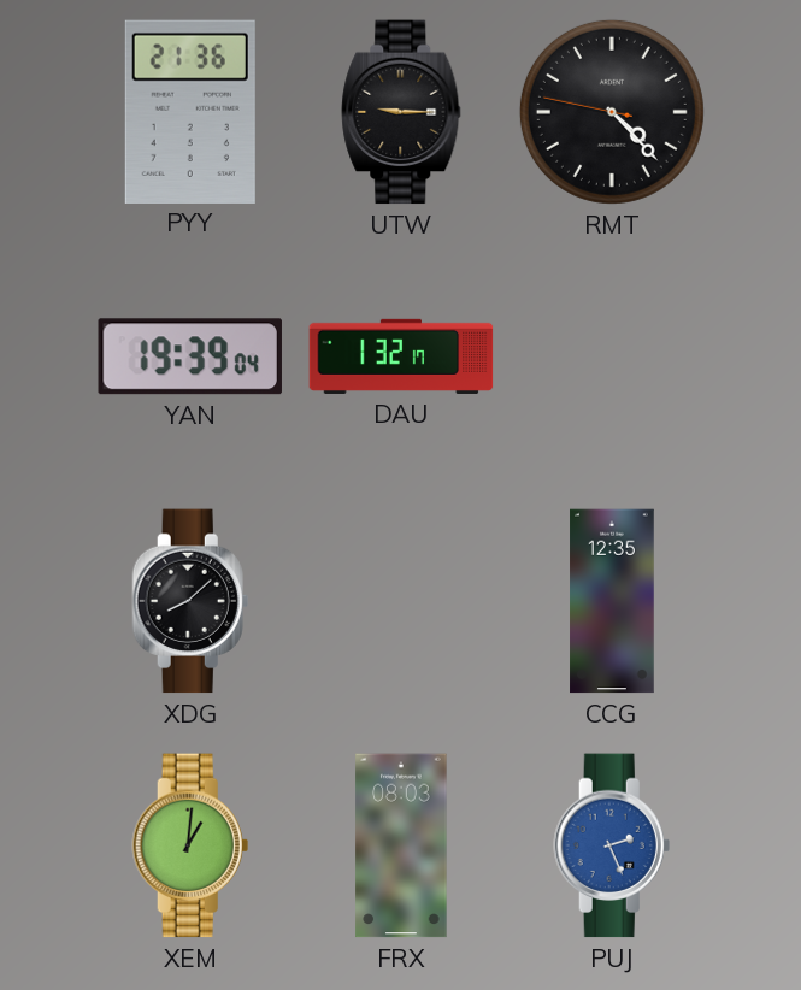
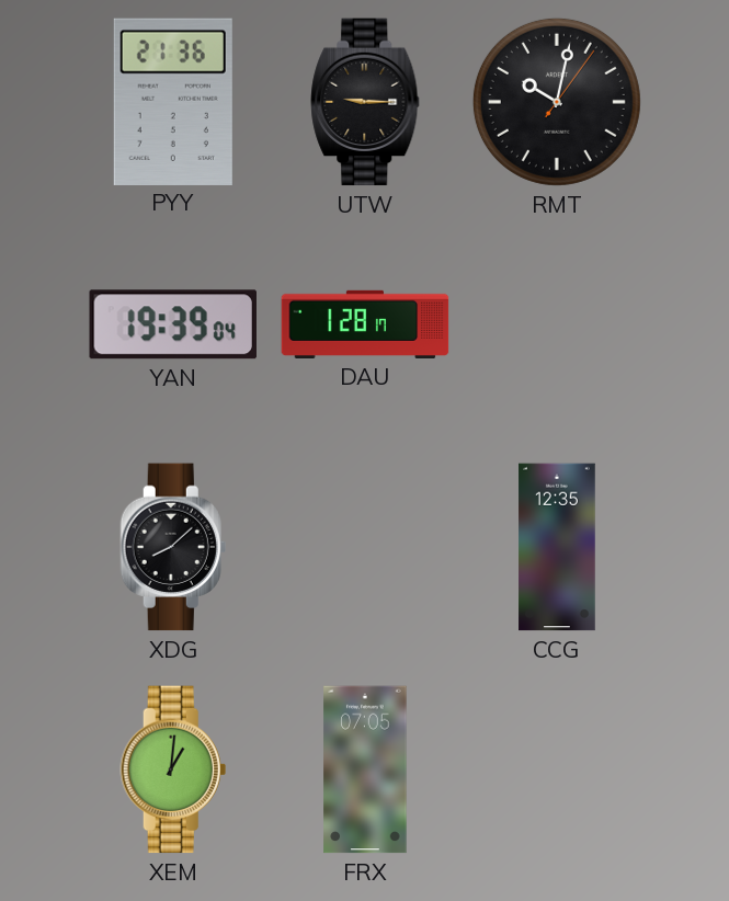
RMT: 4:22 -> 10:02
DAU: 1:32 -> 1:28
FRX: 08:03 -> 07:05
PUJ: 2:26 -> none
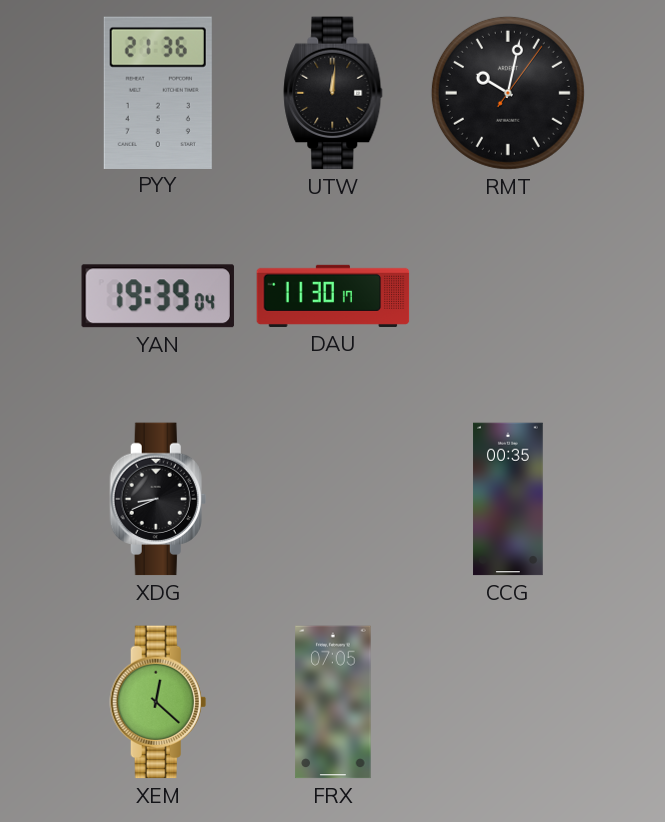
UTW: 9:15 -> 12:01
DAU: 1:28 -> 11:30
XDG: 8:08 -> 8:41
CCG: 12:35 -> 00:35
XEM: 1:01 -> 12:22
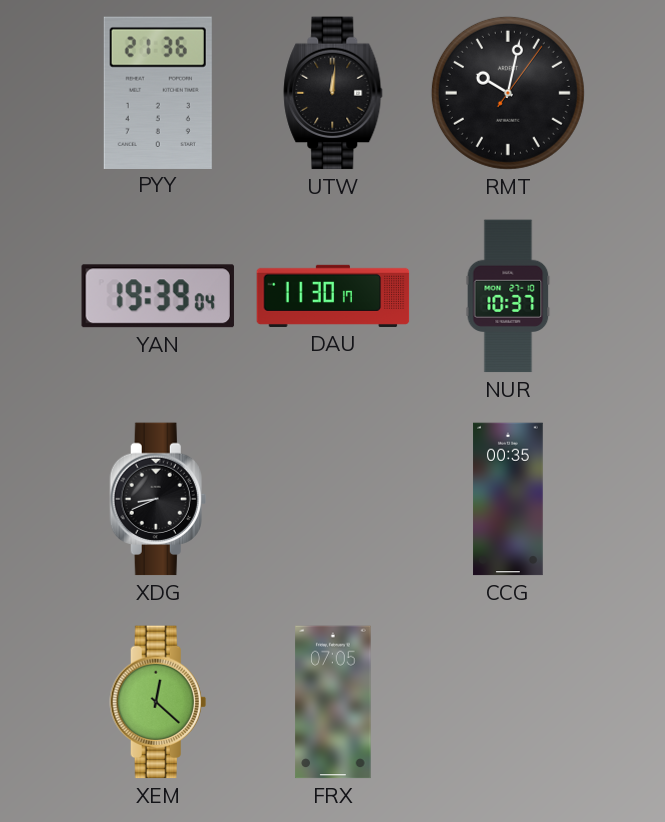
NUR: none -> 10:37
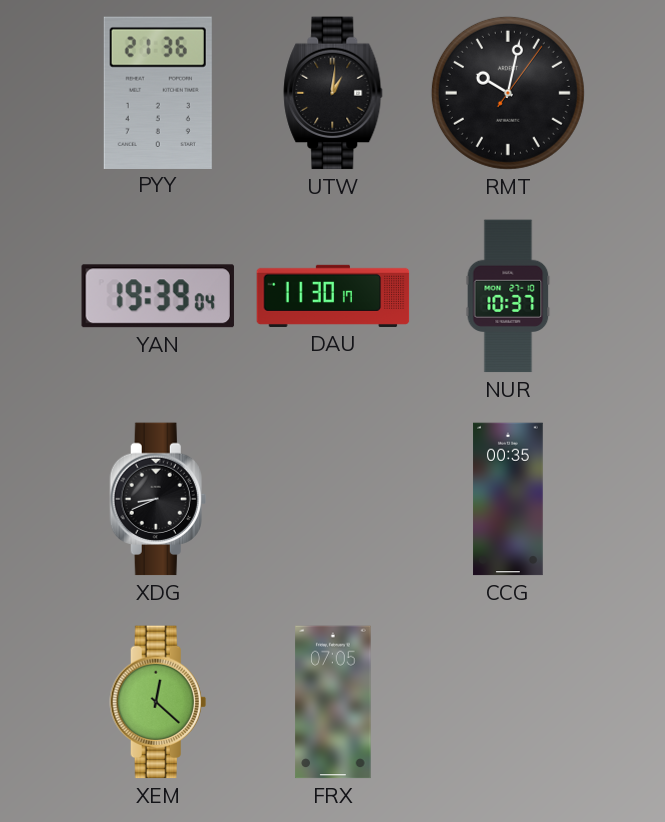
UTW: 12:01 -> 1:01
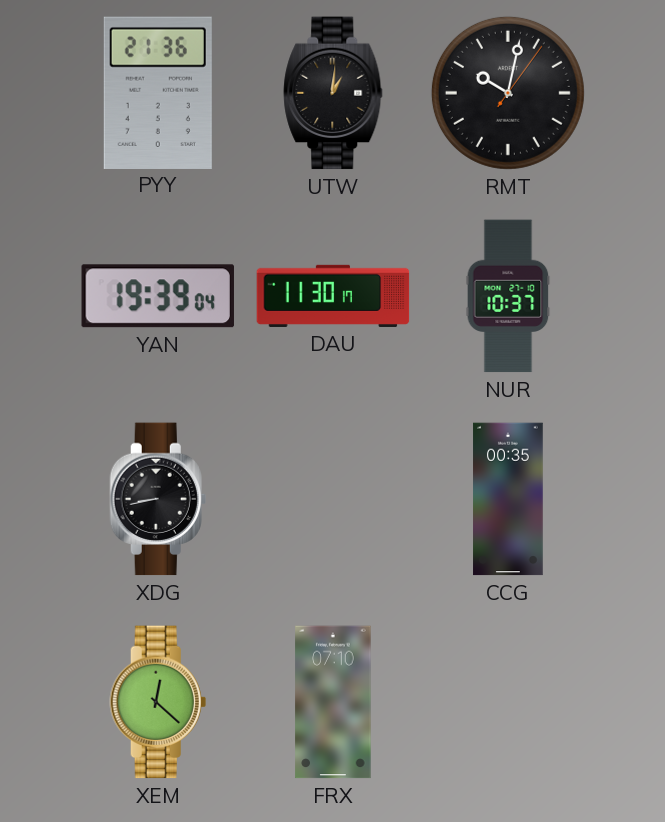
XDG: 8:41 -> 8:43
FRX: 07:05 -> 07:10
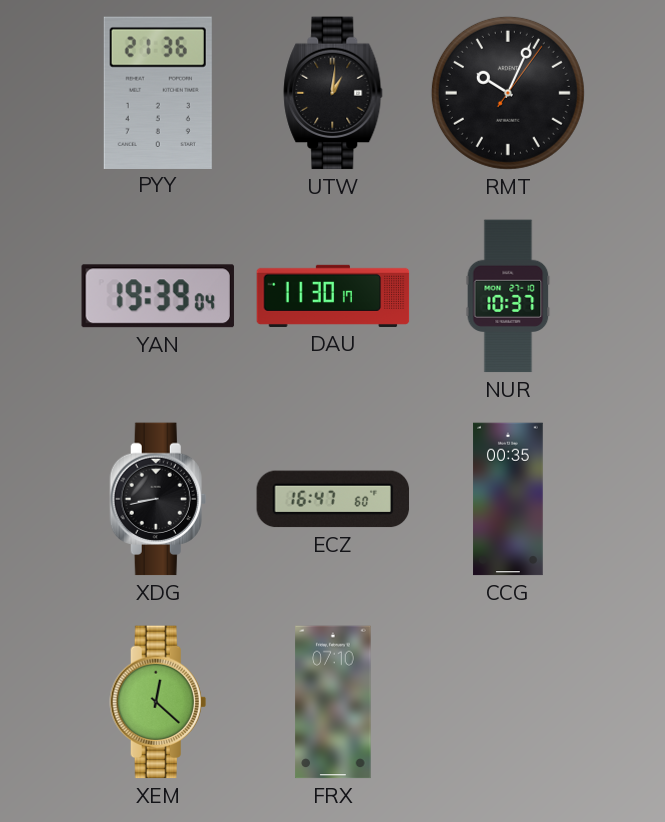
RMT: 10:02 -> 10:04
ECZ: none -> 16:47
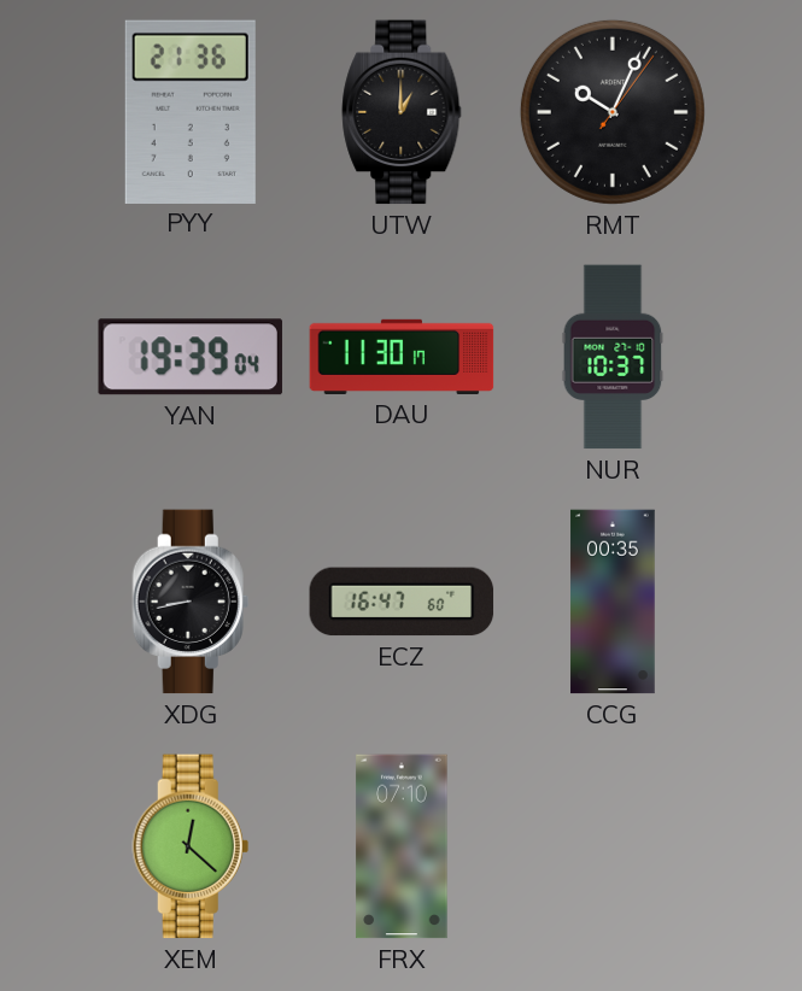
UTW: 1:01 -> 1:00
